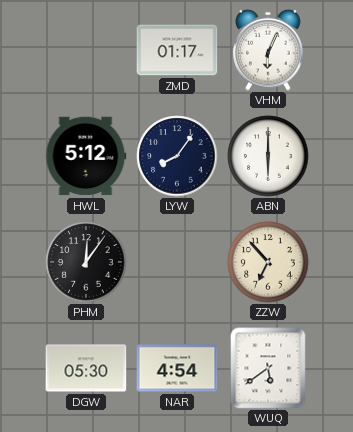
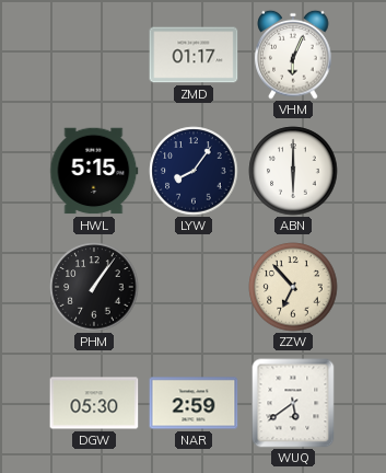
HWL: 5:12 -> 5:15
PHM: 12:06 -> 1:06
NAR: 4:54 -> 2:59
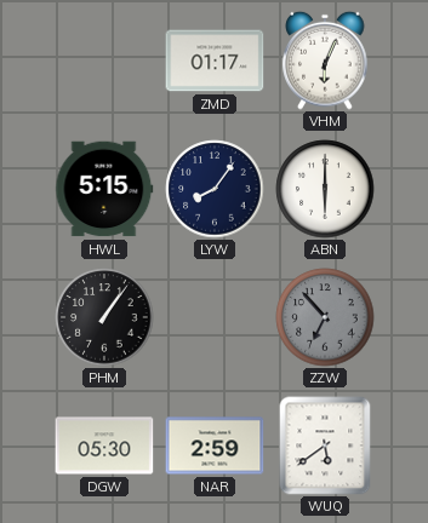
ZZW dial: cream -> grey
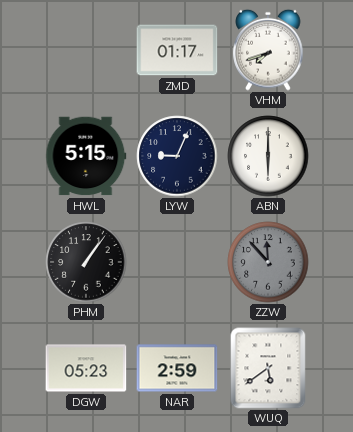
VHM: 6:04 -> 7:42
LYW: 8:06 -> 9:04
ZZW: 6:53 -> 11:53
DGW: 05:30 -> 05:23
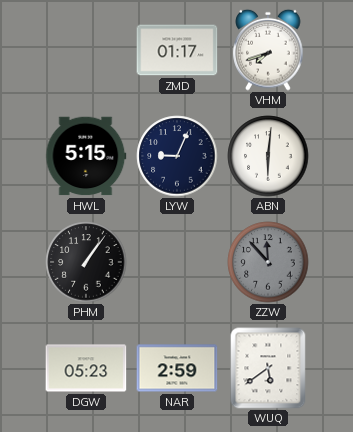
ABN: 6:00 -> 6:01
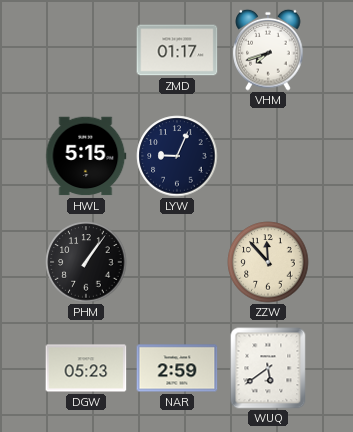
ABN: 6:01 -> none
ZZW dial: grey -> cream
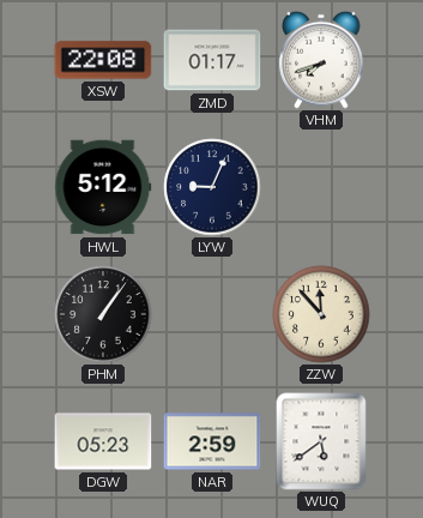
XSW: none -> 22:08
HWL: 5:15 -> 5:12
